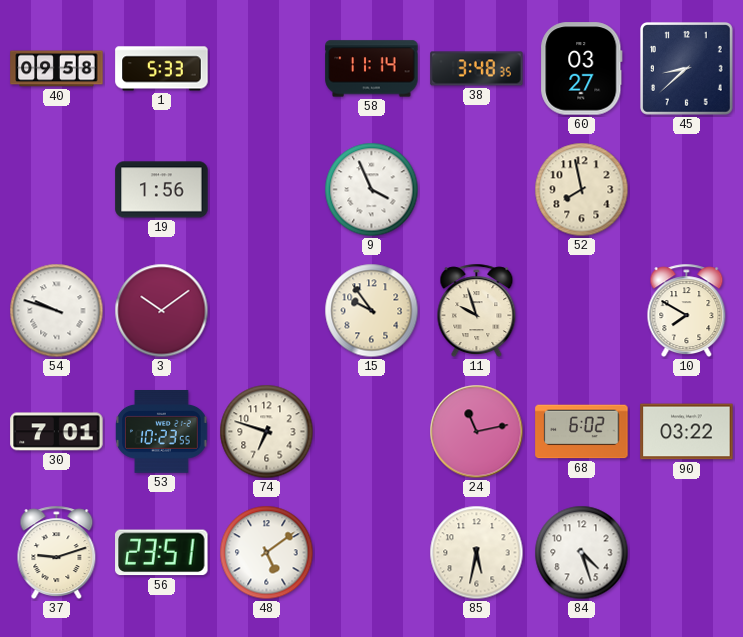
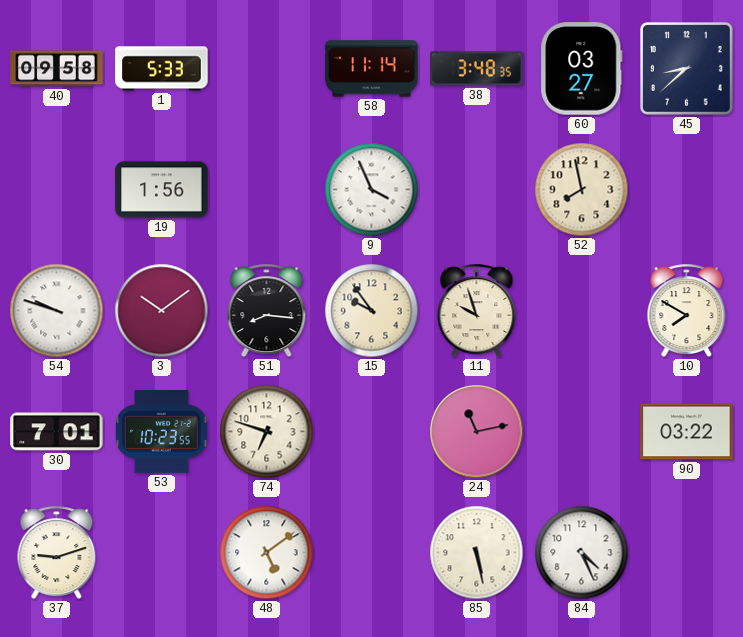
51: none -> 8:16
68: 6:02 -> none
56: 23:51 -> none
85: 5:32 -> 5:28
84: 4:27 -> 4:26
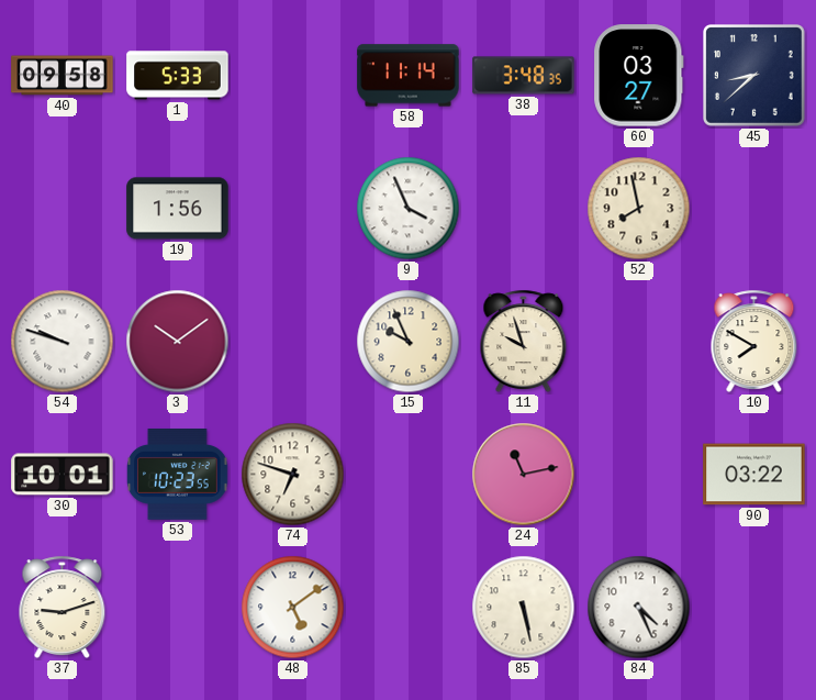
51: 8:16 -> none
15: 9:54 -> 9:56
30: 7:01 -> 10:01
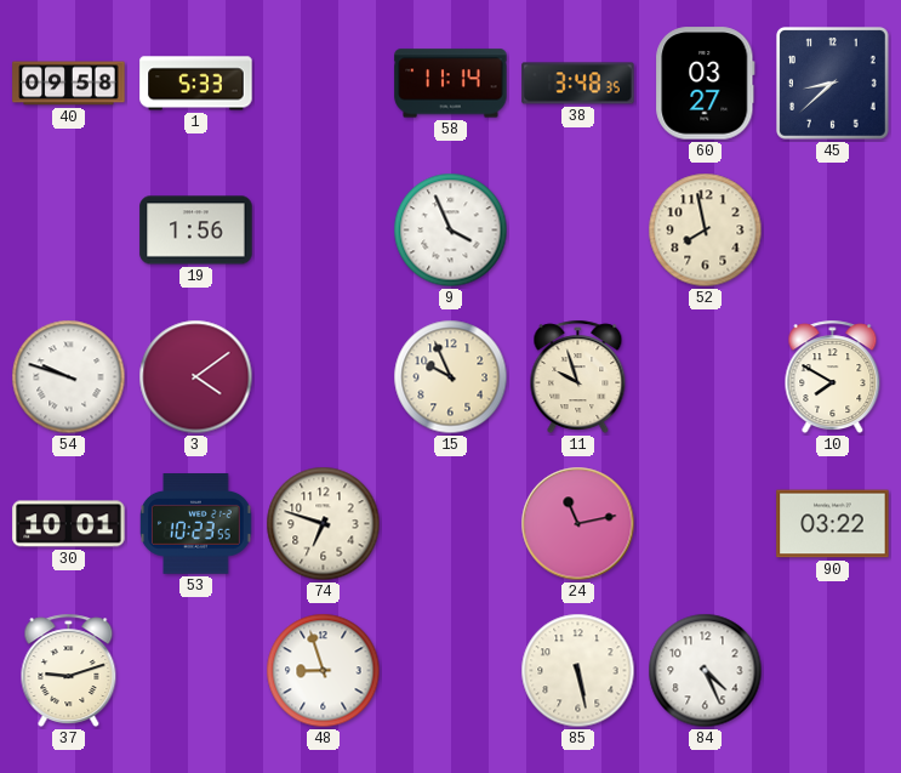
3: 10:09 -> 4:09
48: 5:09 -> 8:57
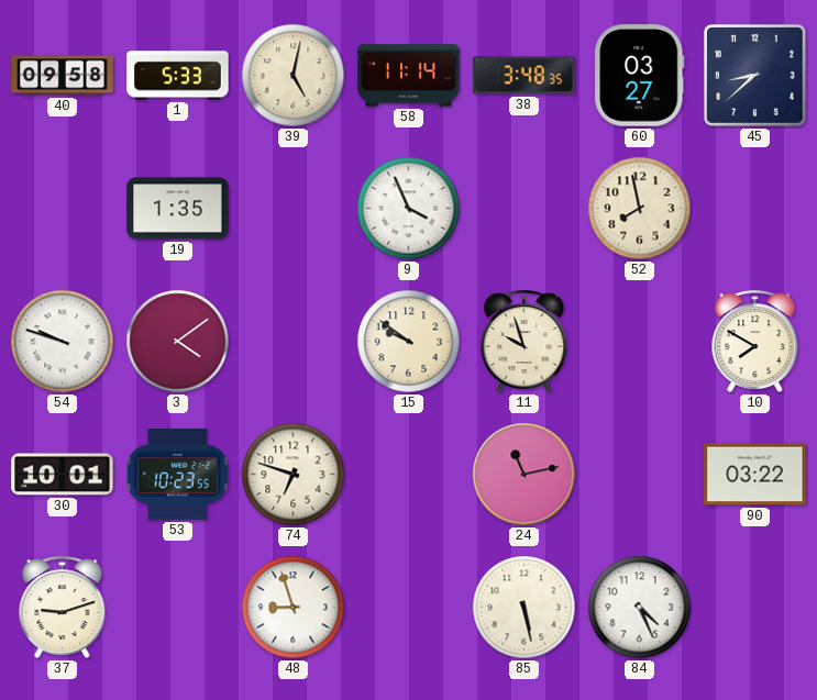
39: none -> 5:02
19: 1:56 -> 1:35
15: 9:56 -> 9:51
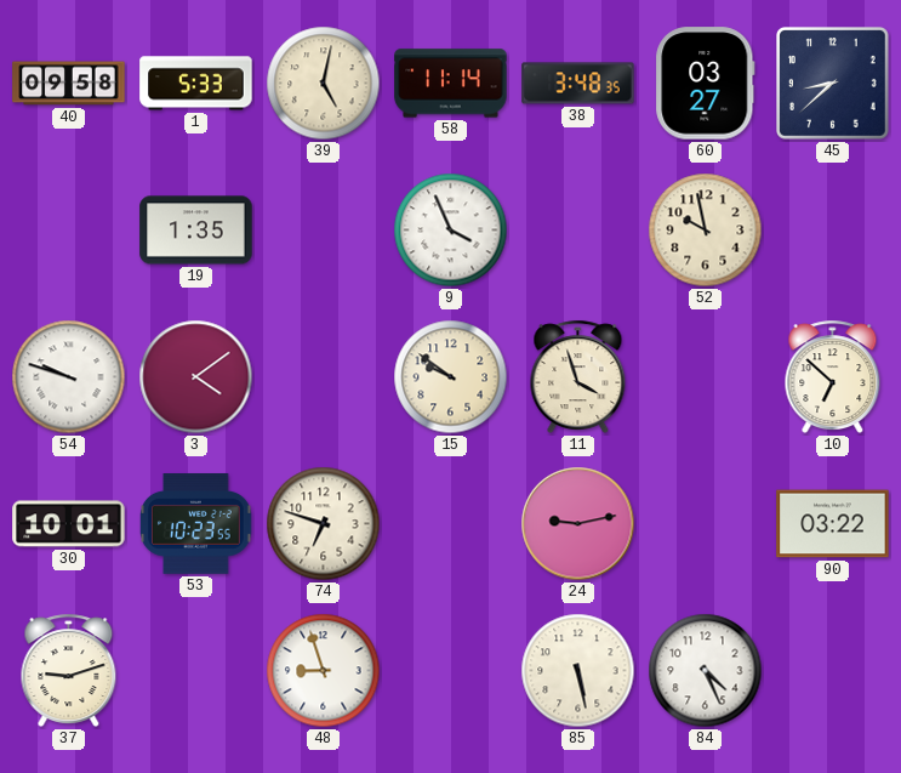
52: 7:58 -> 9:58
11: 9:57 -> 3:57
10: 7:50 -> 6:52
24: 11:13 -> 9:13
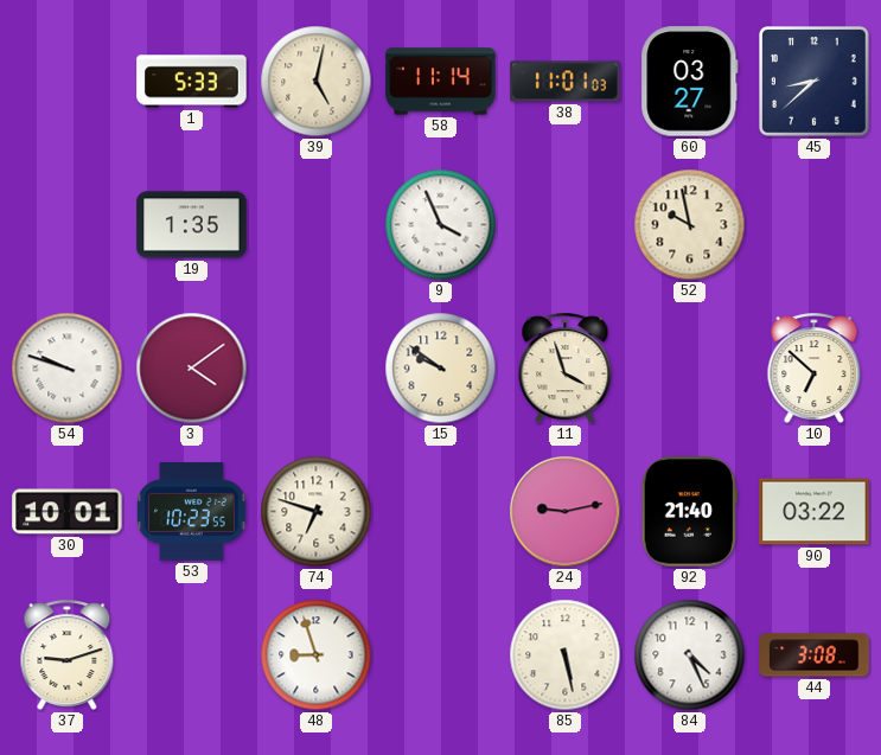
40: 09:58 -> none
38: 3:48 -> 11:01
92: none -> 21:40
44: none -> 3:08
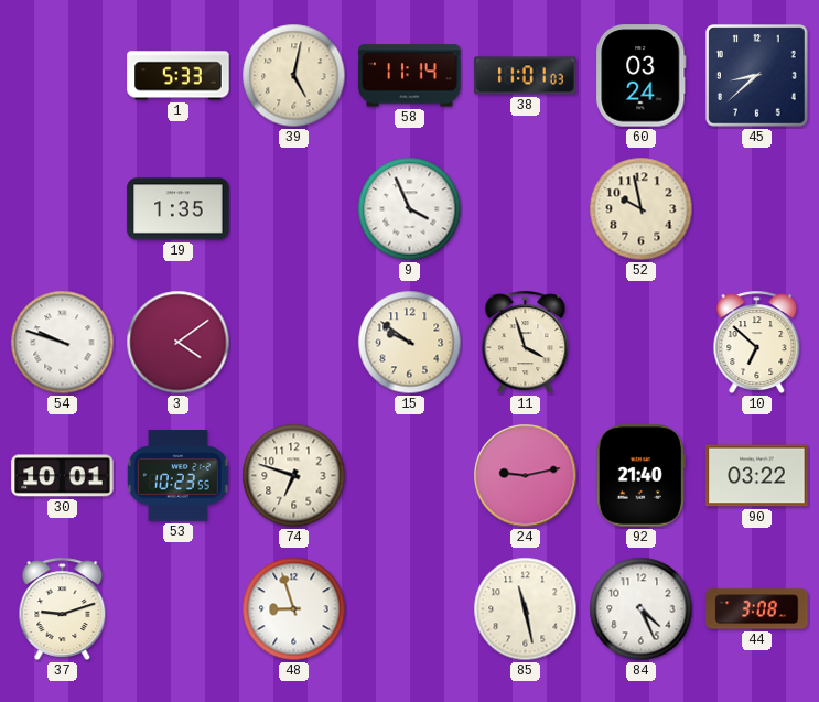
60: 03:27 -> 03:24
85: 5:28 -> 11:28
